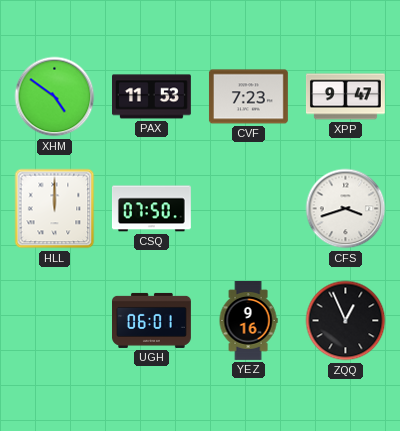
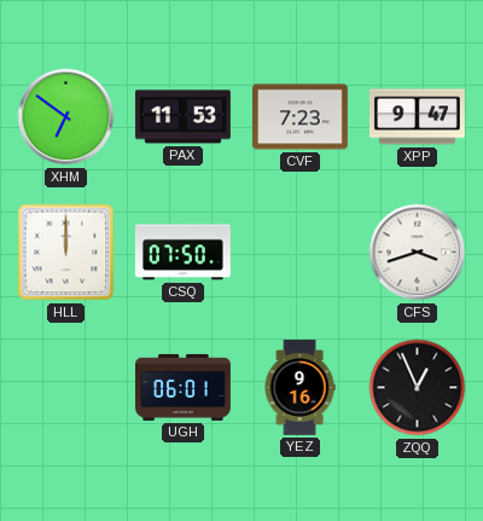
XHM: 4:51 -> 6:51
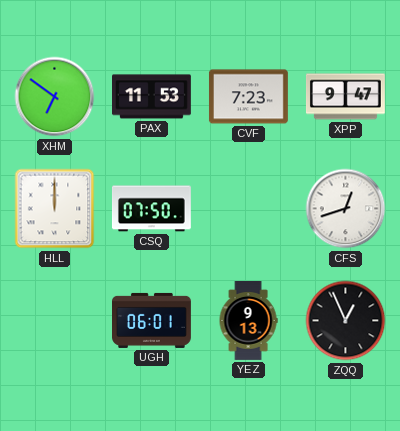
CFS: 3:42 -> 12:42
YEZ: 9:16 -> 9:13
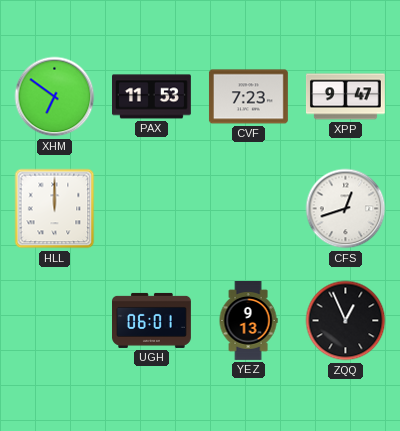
CSQ: 07:50 -> none
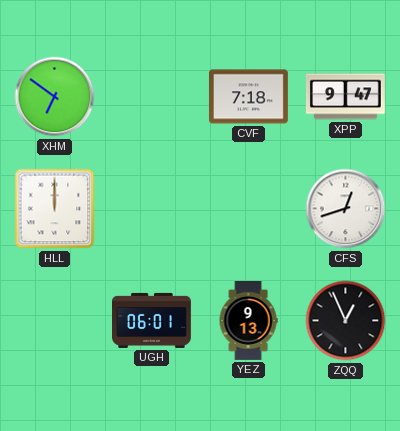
PAX: 11:53 -> none
CVF: 7:23 -> 7:18
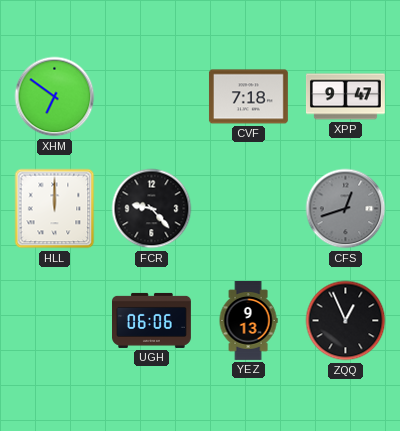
FCR: none -> 9:23
CFS dial: white -> grey
UGH: 06:01 -> 06:06
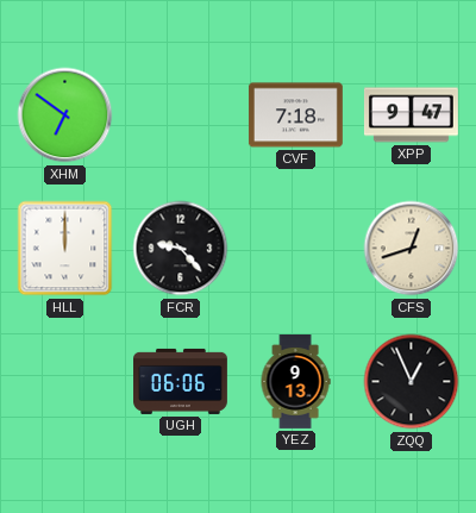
CFS dial: grey -> cream
